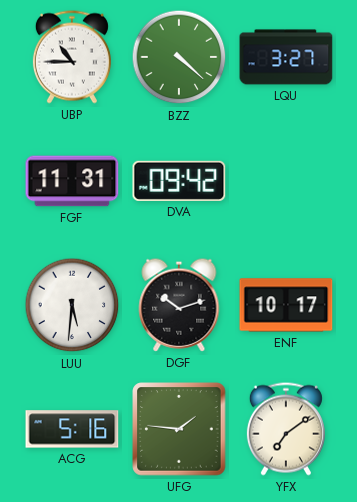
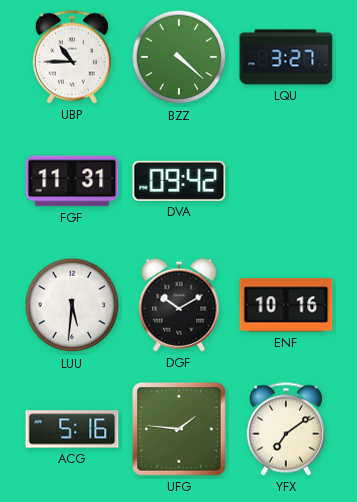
DGF: 10:12 -> 10:10
ENF: 10:17 -> 10:16
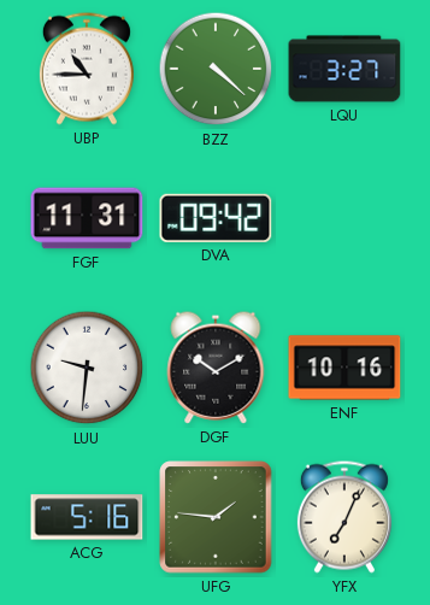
LUU: 5:31 -> 9:31
YFX: 7:09 -> 7:04
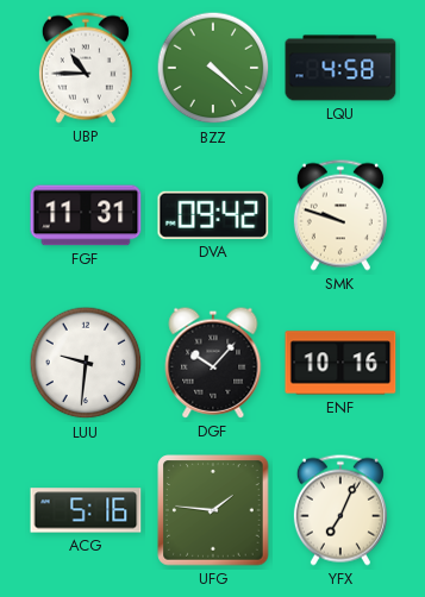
LQU: 3:27 -> 4:58
SMK: none -> 9:48
DGF: 10:10 -> 10:07
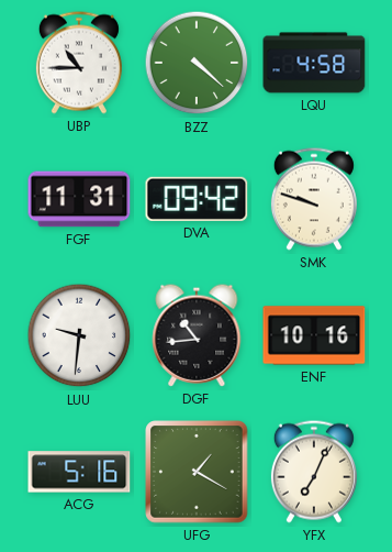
DGF: 10:07 -> 10:44
UFG: 1:46 -> 1:20
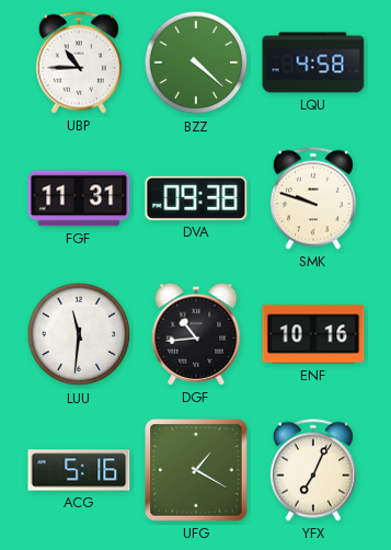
DVA: 09:42 -> 09:38
LUU: 9:31 -> 11:31
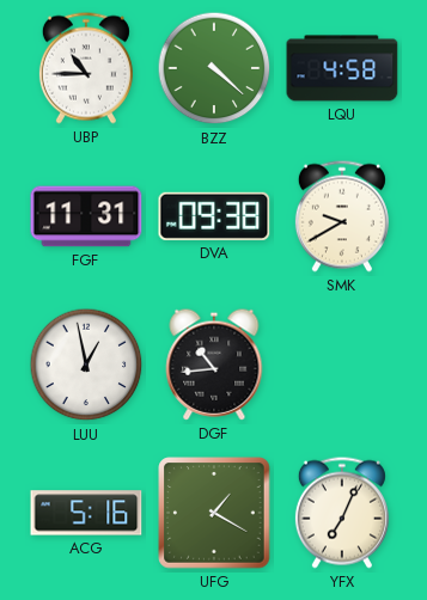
SMK: 9:48 -> 9:40
LUU: 11:31 -> 12:58
ENF: 10:16 -> none
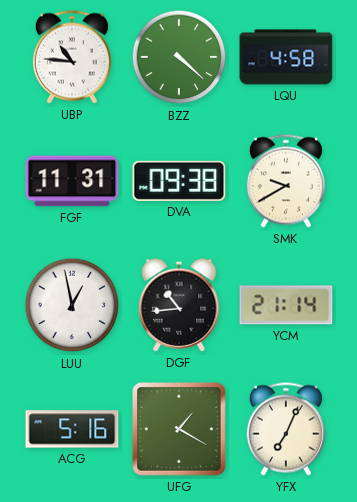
UBP: 10:45 -> 10:46
YCM: none -> 21:14
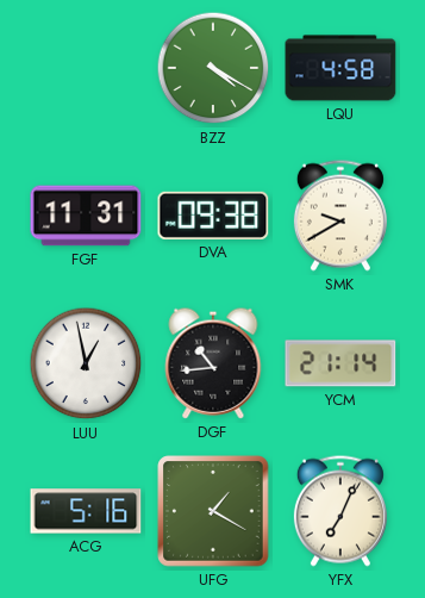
UBP: 10:46 -> none
BZZ: 4:22 -> 4:20
